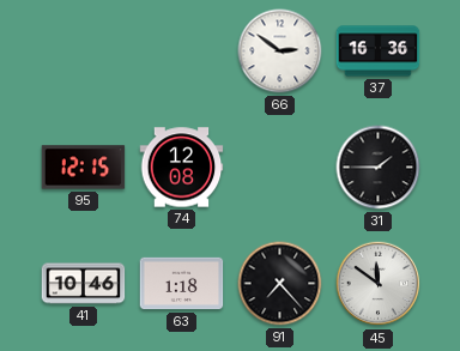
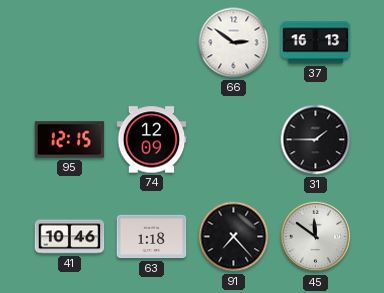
37: 16:36 -> 16:13
74: 12:08 -> 12:09
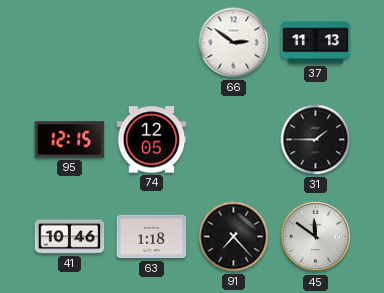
37: 16:13 -> 11:13
74: 12:09 -> 12:05
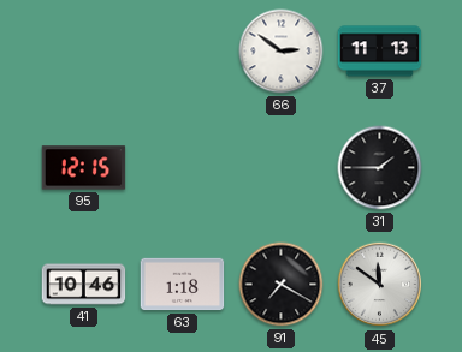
74: 12:05 -> none
91: 7:23 -> 7:20
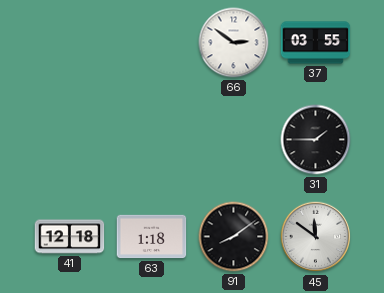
37: 11:13 -> 03:55
95: 12:15 -> none
41: 10:46 -> 12:18
91: 7:20 -> 8:09
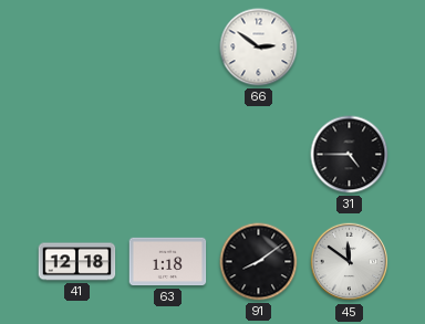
37: 03:55 -> none
31: 1:45 -> 4:45
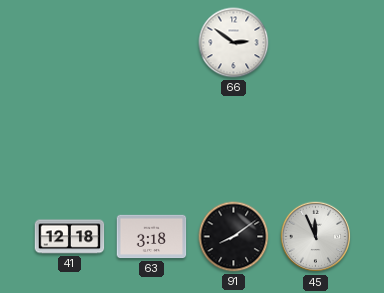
31: 4:45 -> none
63: 1:18 -> 3:18
45: 11:51 -> 11:56
